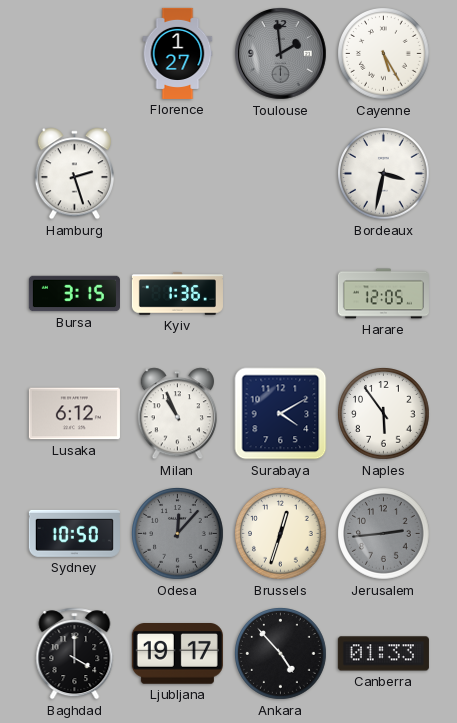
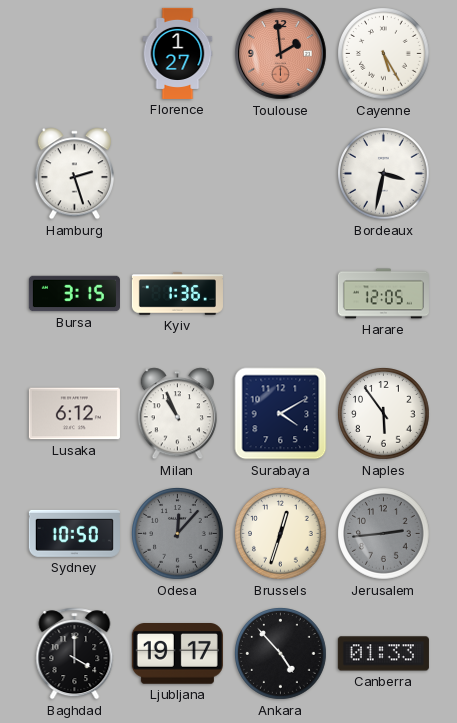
Toulouse dial: grey -> salmon
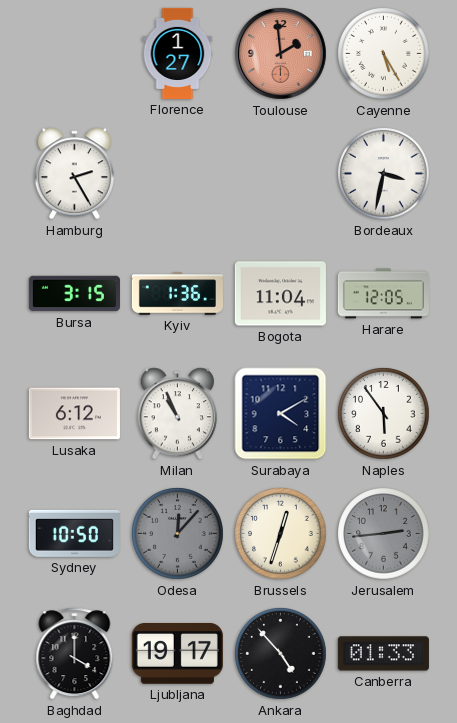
Hamburg: 2:27 -> 2:25
Bogota: none -> 11:04
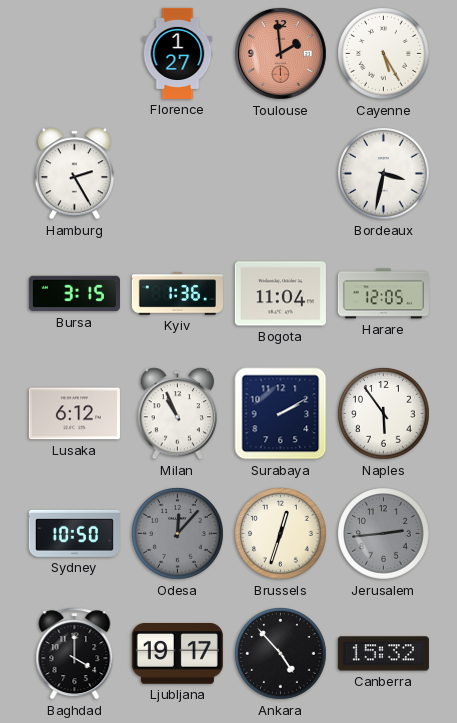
Surabaya: 4:10 -> 2:10
Canberra: 01:33 -> 15:32
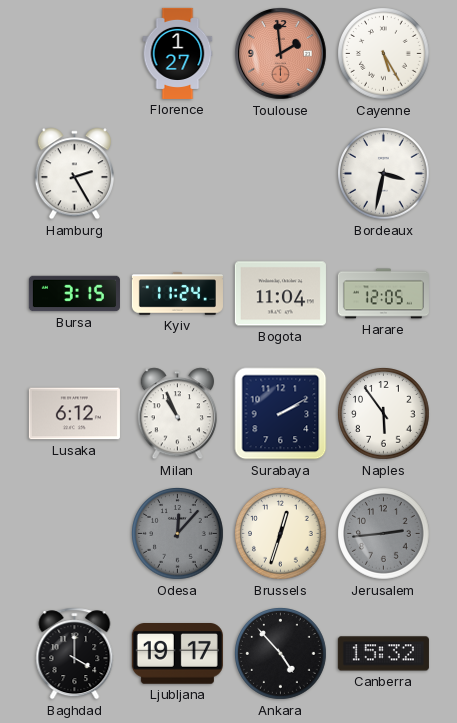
Kyiv: 1:36 -> 11:24
Sydney: 10:50 -> none
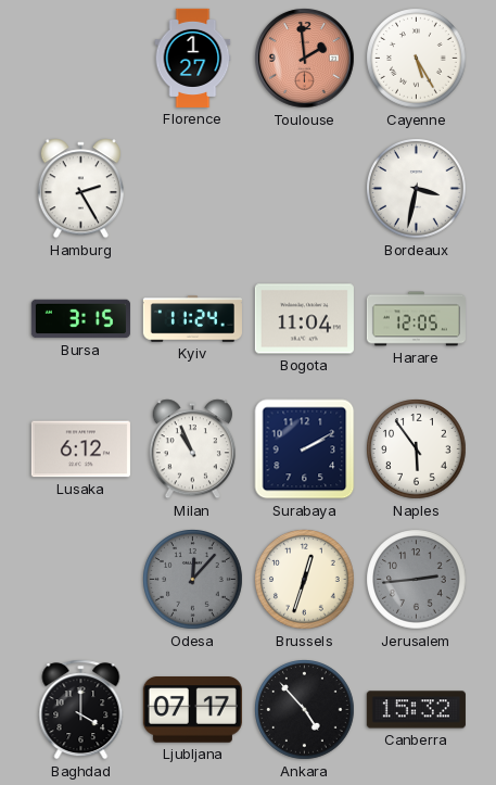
Ljubljana: 19:17 -> 07:17
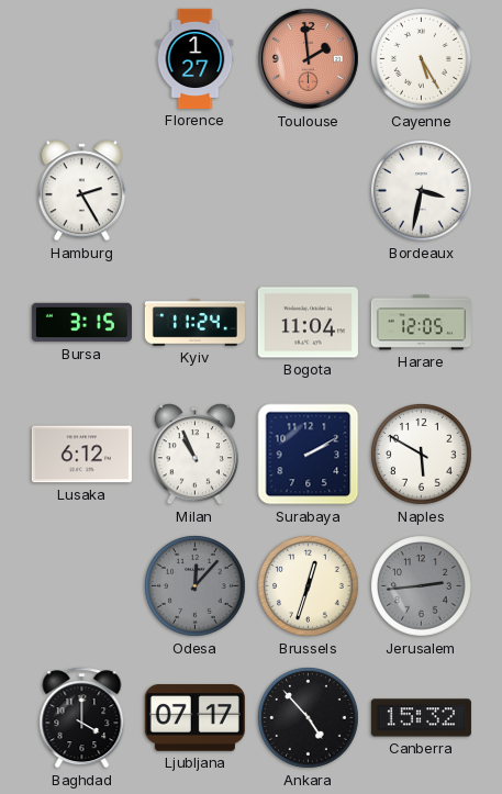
Naples: 5:54 -> 5:50
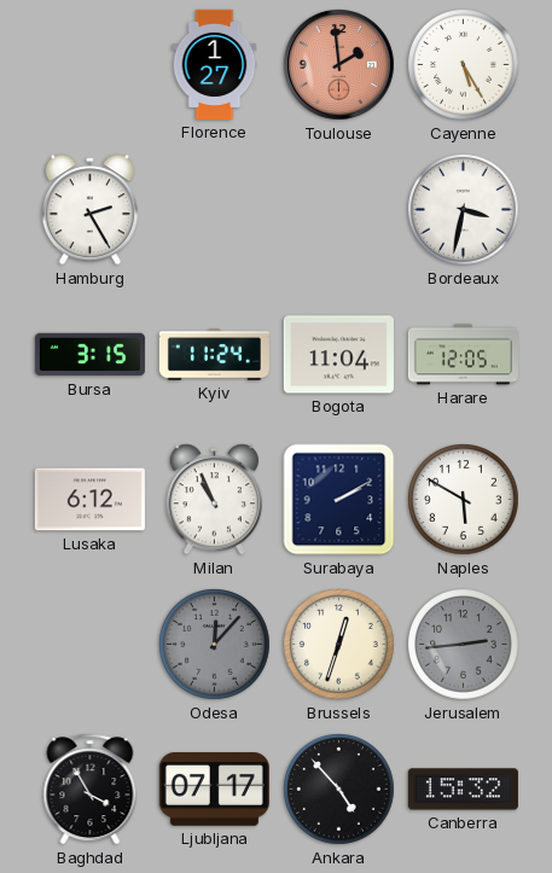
Baghdad: 4:00 -> 3:55
